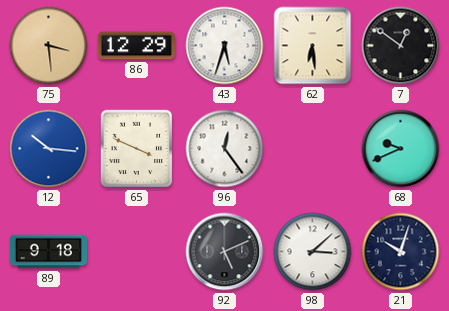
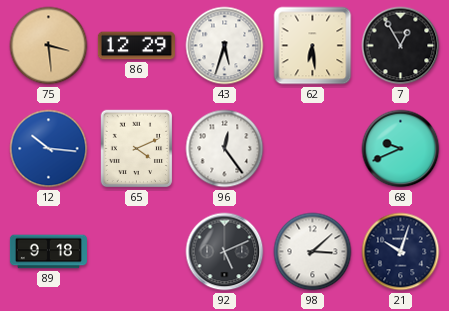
7: 12:51 -> 12:55
65: 3:49 -> 4:11
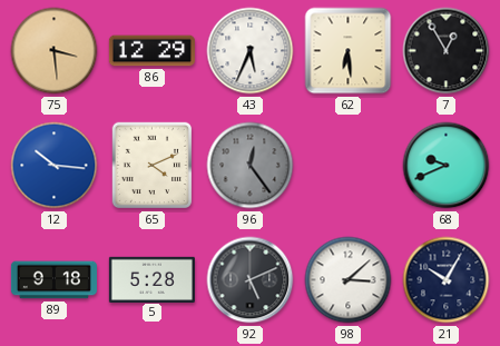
43: 5:33 -> 5:34
96 dial: white -> grey
5: none -> 5:28
21: 10:03 -> 10:05
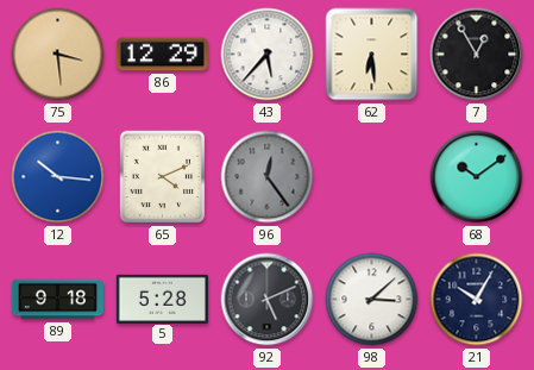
43: 5:34 -> 5:37
68: 9:41 -> 10:09
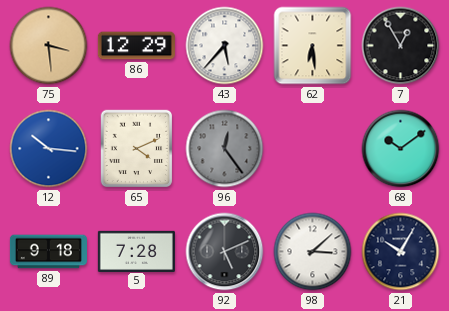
5: 5:28 -> 7:28
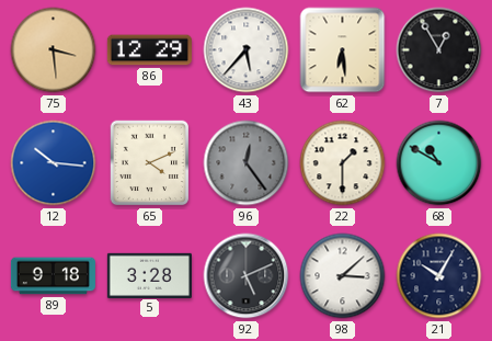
22: none -> 1:30
68: 10:09 -> 10:50
5: 7:28 -> 3:28
